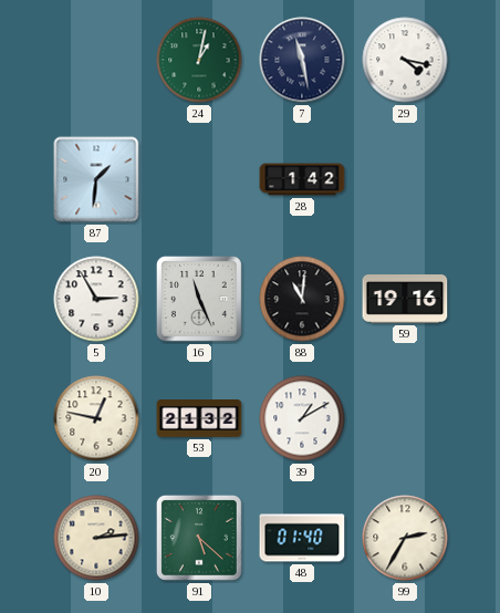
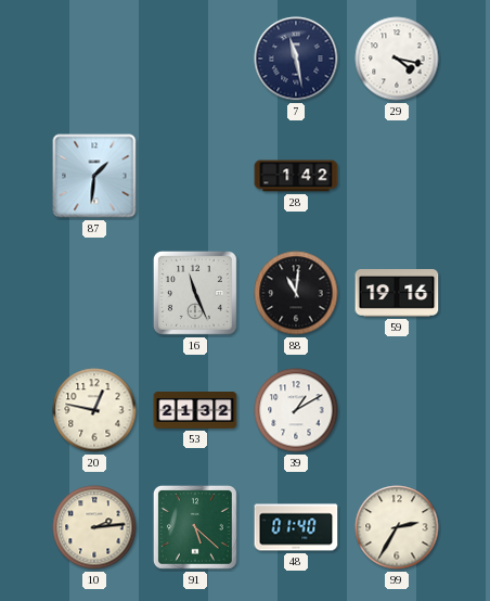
24: 1:02 -> none
5: 2:55 -> none
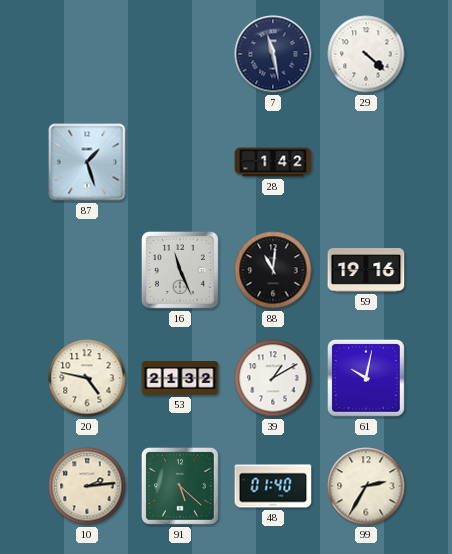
29: 4:17 -> 4:22
87: 1:31 -> 1:27
20: 12:47 -> 4:47
61: none -> 10:02
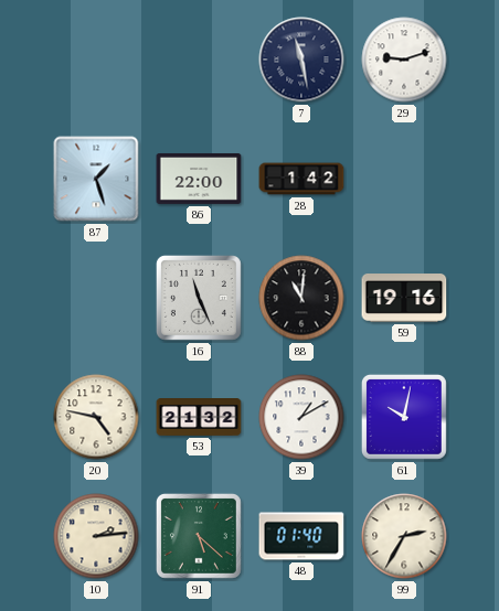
29: 4:22 -> 9:12
86: none -> 22:00
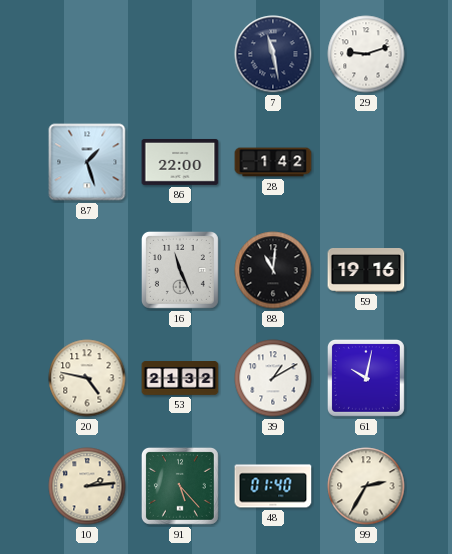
91: 5:22 -> 5:23
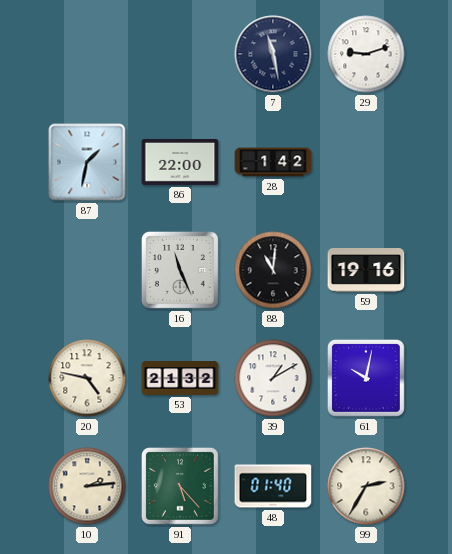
87: 1:27 -> 1:32
